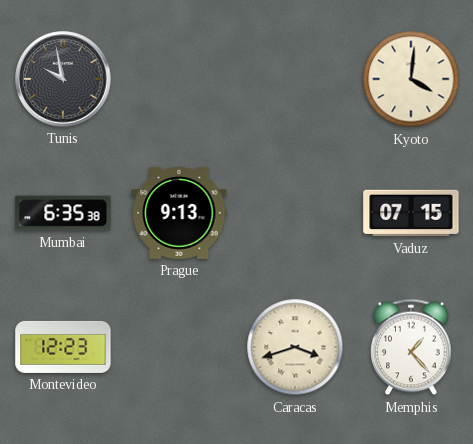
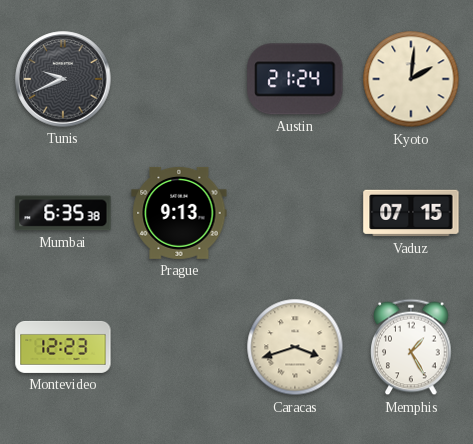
Tunis: 9:58 -> 9:41
Austin: none -> 21:24
Kyoto: 4:01 -> 2:01
Memphis: 1:23 -> 1:25
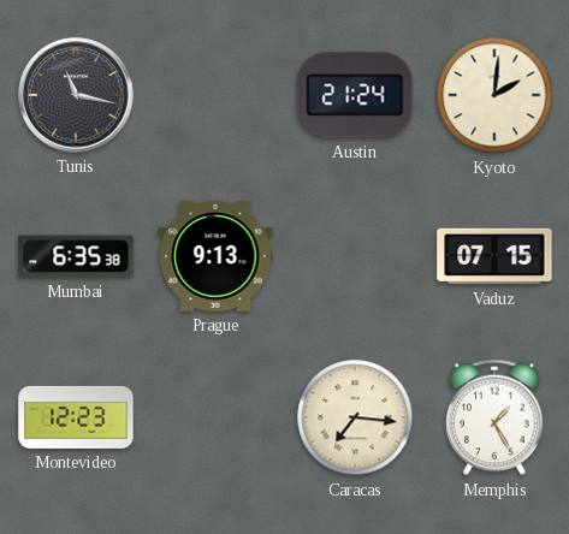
Tunis: 9:41 -> 11:17
Caracas: 3:42 -> 7:16
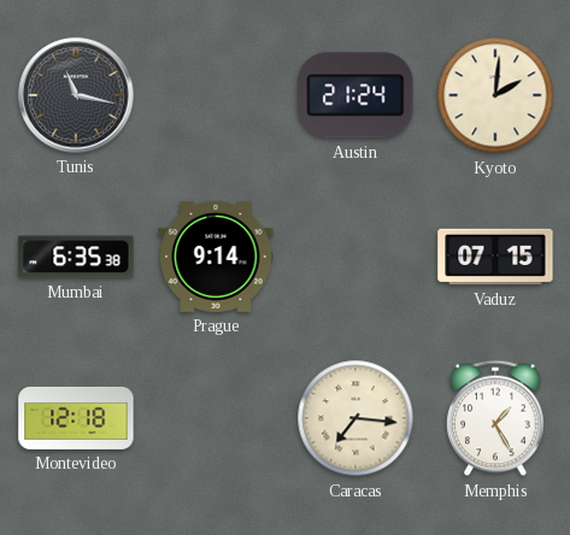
Prague: 9:13 -> 9:14
Montevideo: 12:23 -> 12:18
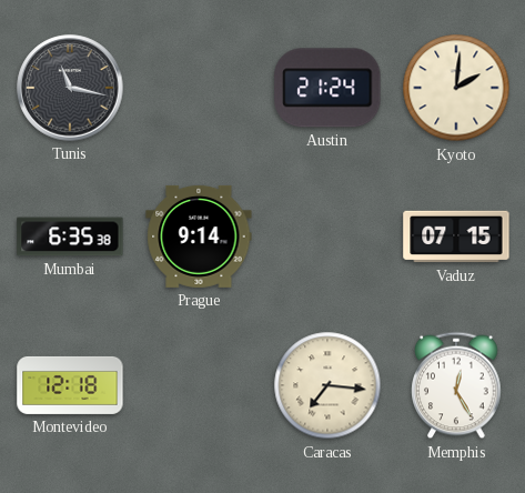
Memphis: 1:25 -> 12:25
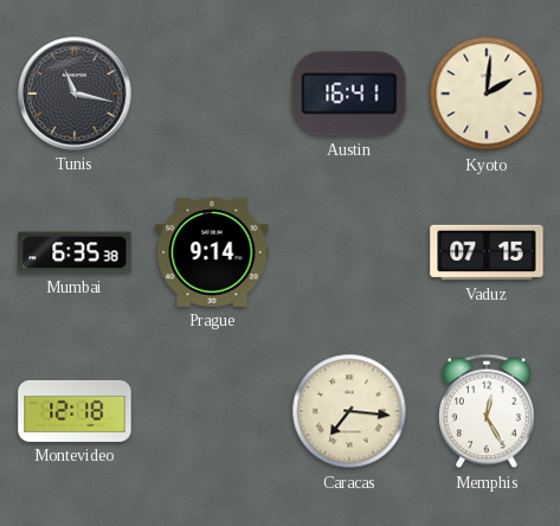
Austin: 21:24 -> 16:41
